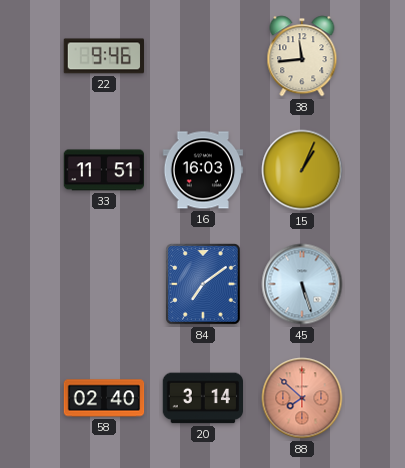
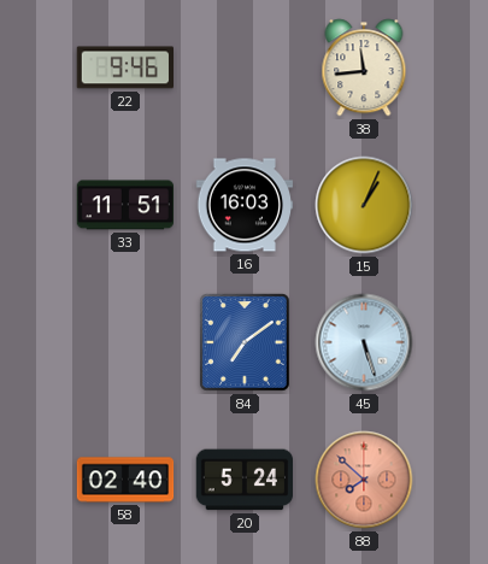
20: 3:14 -> 5:24
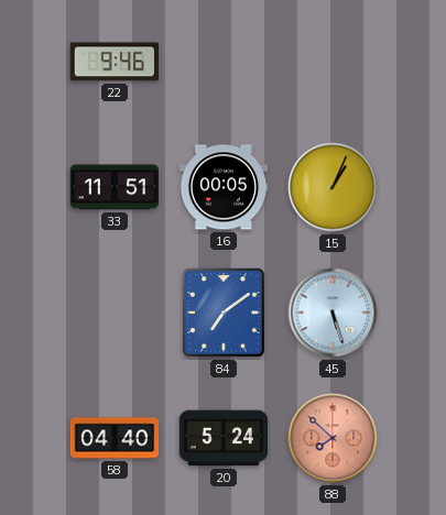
38: 11:44 -> none
16: 16:03 -> 00:05
58: 02:40 -> 04:40
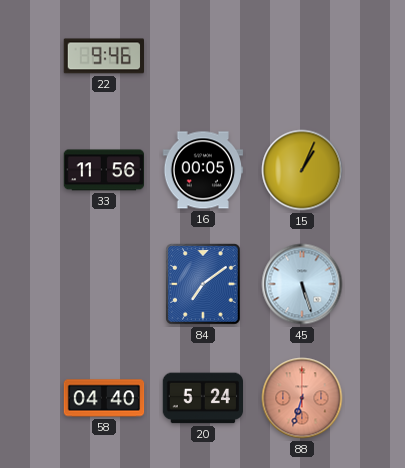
33: 11:51 -> 11:56
88: 7:52 -> 6:33
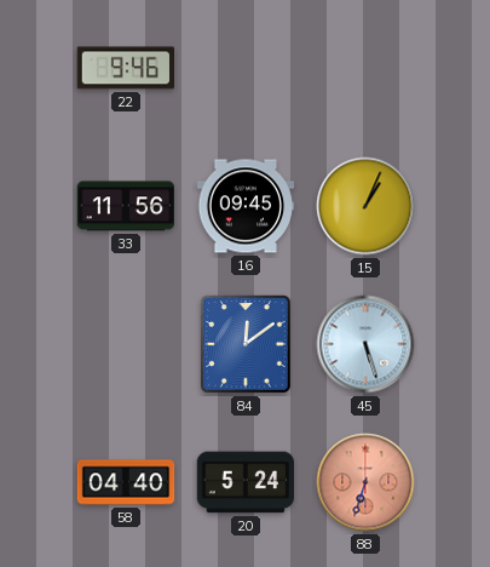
16: 00:05 -> 09:45
84: 7:09 -> 12:09
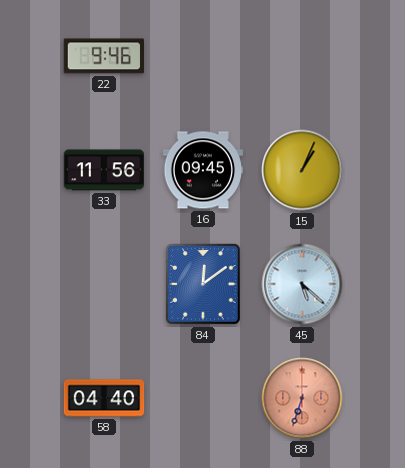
45: 5:27 -> 5:22
20: 5:24 -> none
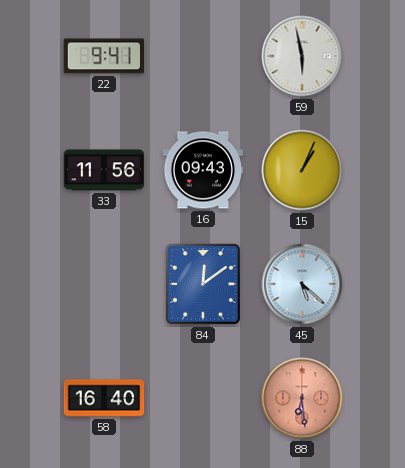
22: 9:46 -> 9:41
59: none -> 5:58
16: 09:45 -> 09:43
58: 04:40 -> 16:40
88: 6:33 -> 6:29
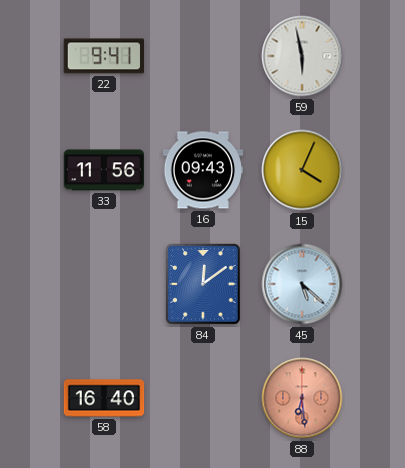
15: 1:04 -> 4:04
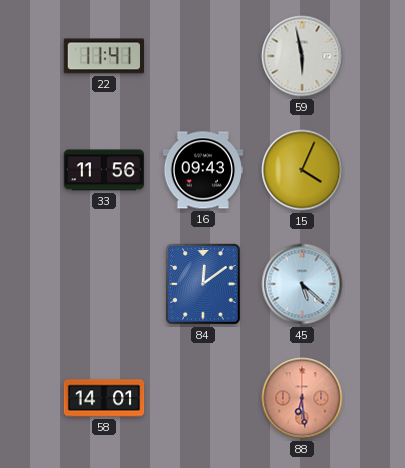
22: 9:41 -> 11:41
58: 16:40 -> 14:01
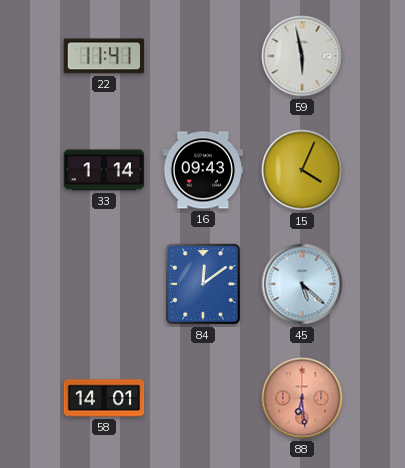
33: 11:56 -> 1:14
